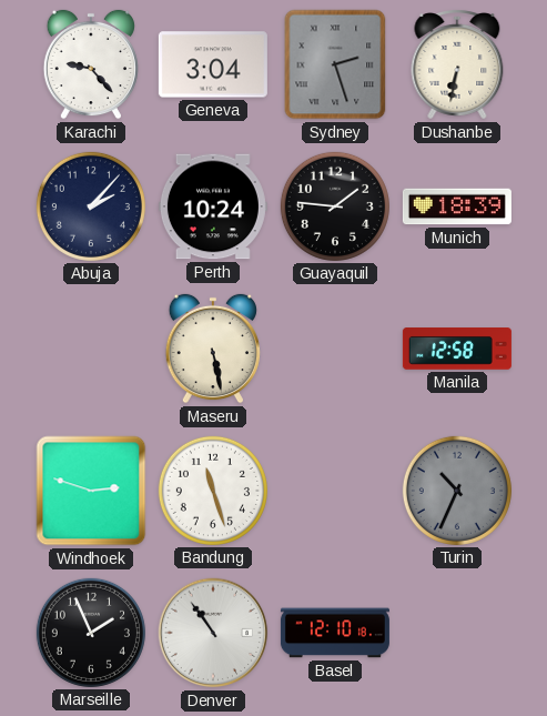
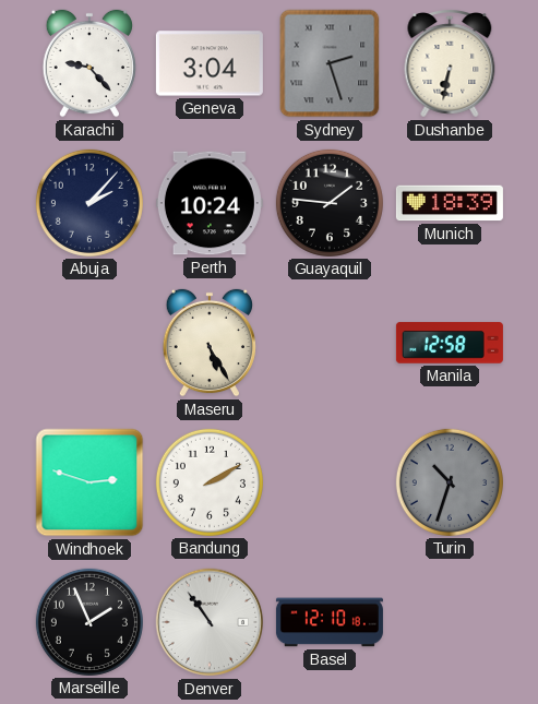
Maseru: 5:28 -> 5:25
Bandung: 11:27 -> 2:10
Turin: 10:34 -> 10:33
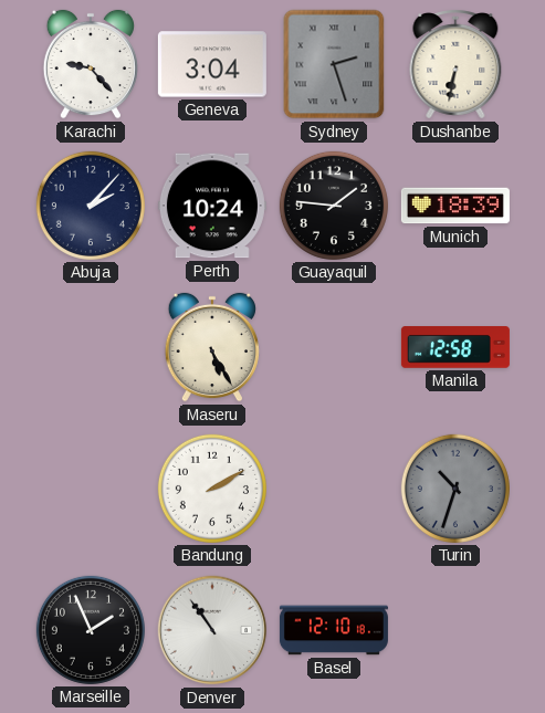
Windhoek: 2:48 -> none
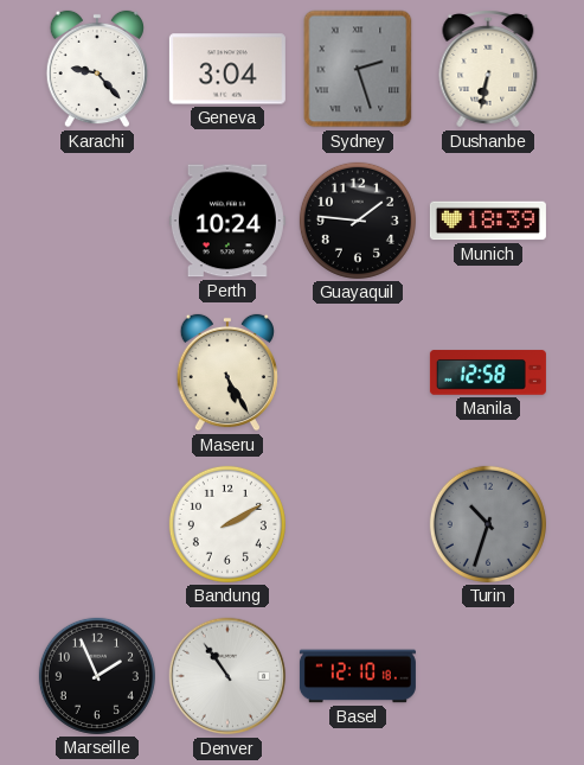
Abuja: 2:07 -> none
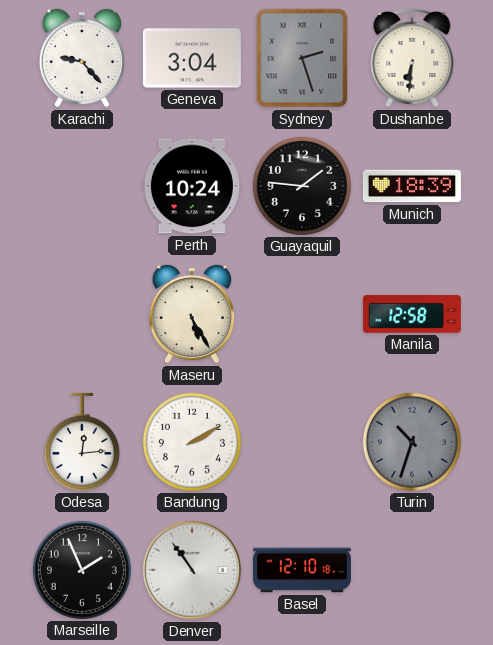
Dushanbe: 6:32 -> 6:31
Odesa: none -> 12:14
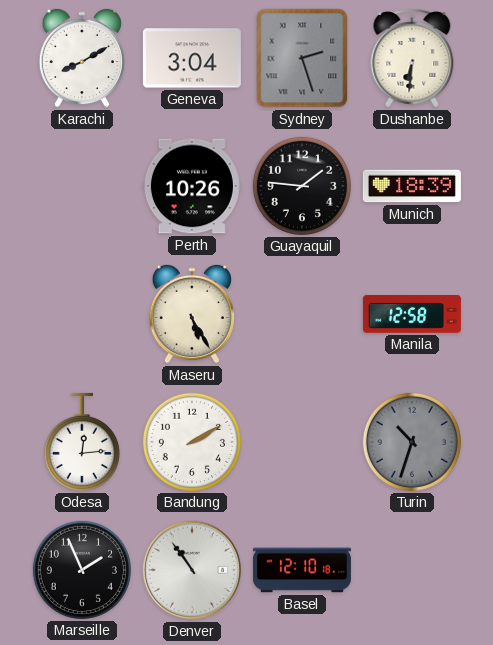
Karachi: 9:23 -> 8:10
Perth: 10:24 -> 10:26
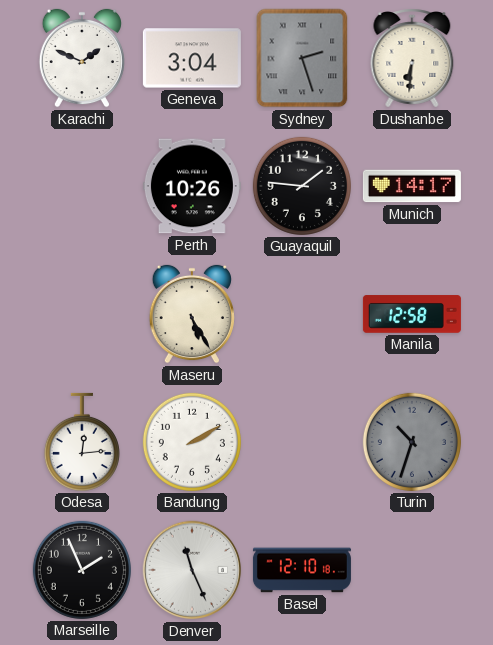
Karachi: 8:10 -> 1:49
Munich: 18:39 -> 14:17
Denver: 10:54 -> 11:26
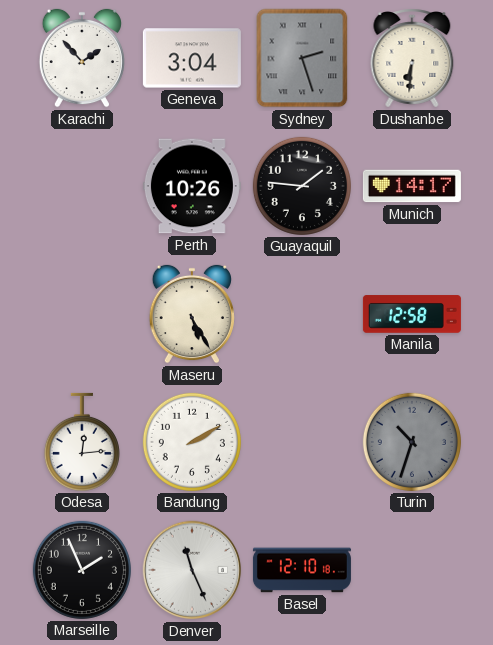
Karachi: 1:49 -> 1:53
